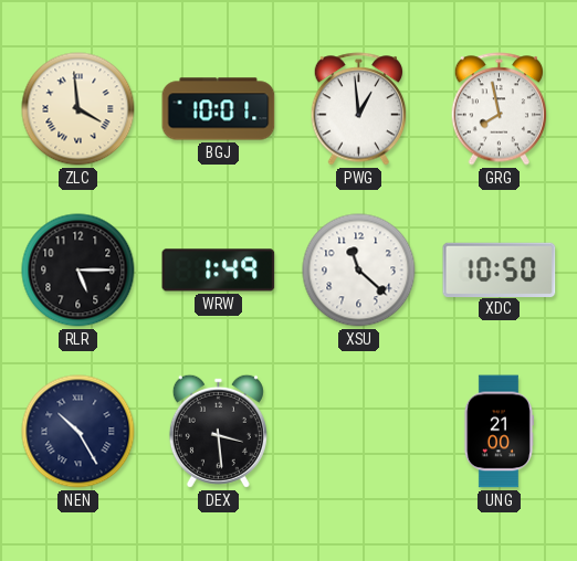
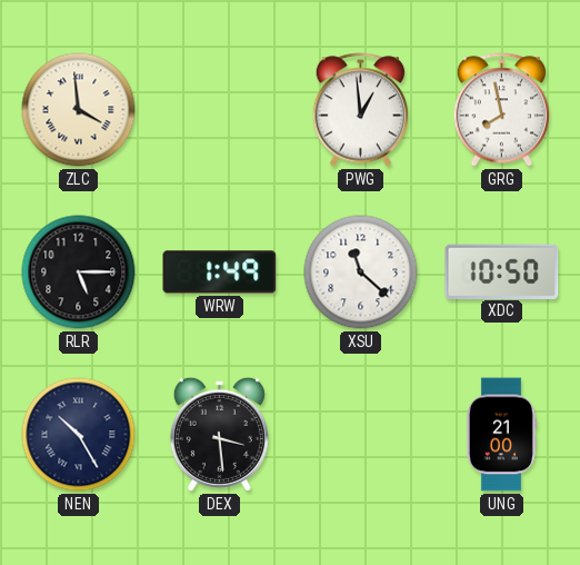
BGJ: 10:01 -> none
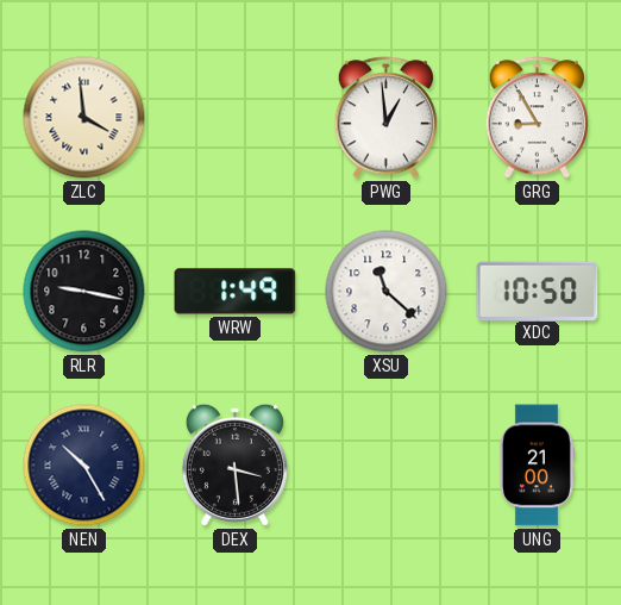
GRG: 7:58 -> 8:55
RLR: 5:15 -> 9:17
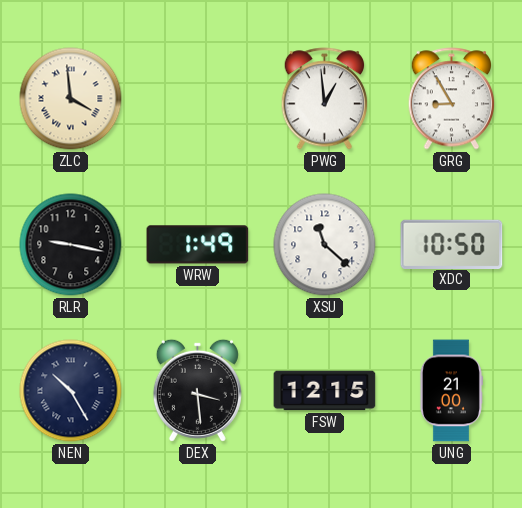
FSW: none -> 12:15
